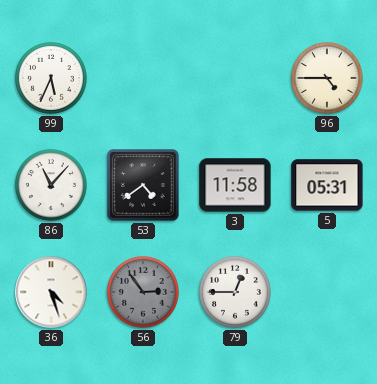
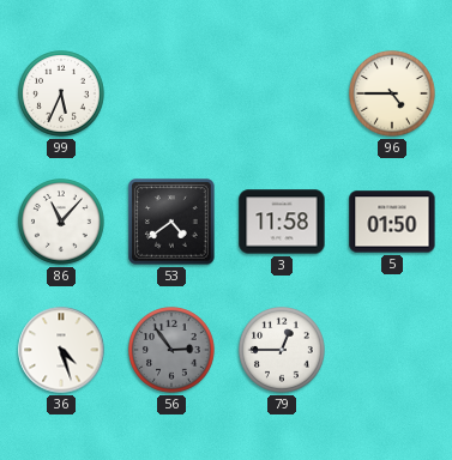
5: 05:31 -> 01:50
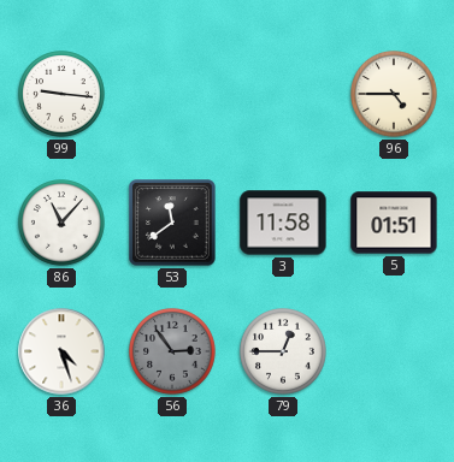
99: 5:34 -> 9:16
53: 4:39 -> 11:39
5: 01:50 -> 01:51
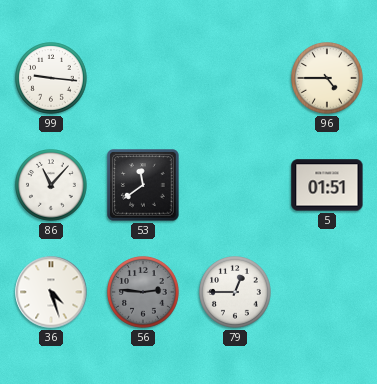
3: 11:58 -> none
56: 2:54 -> 2:46
